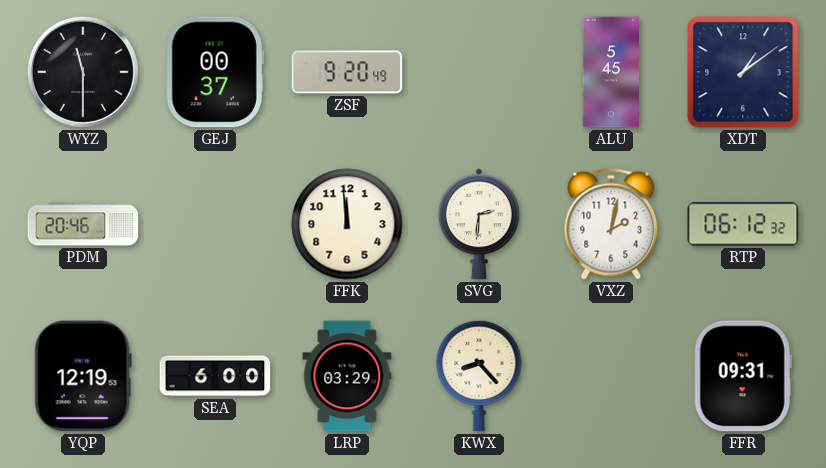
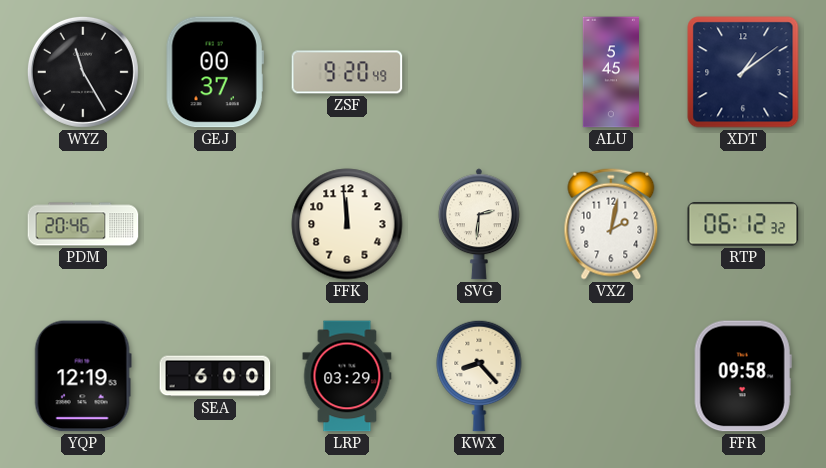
WYZ: 11:30 -> 11:25
FFR: 09:31 -> 09:58
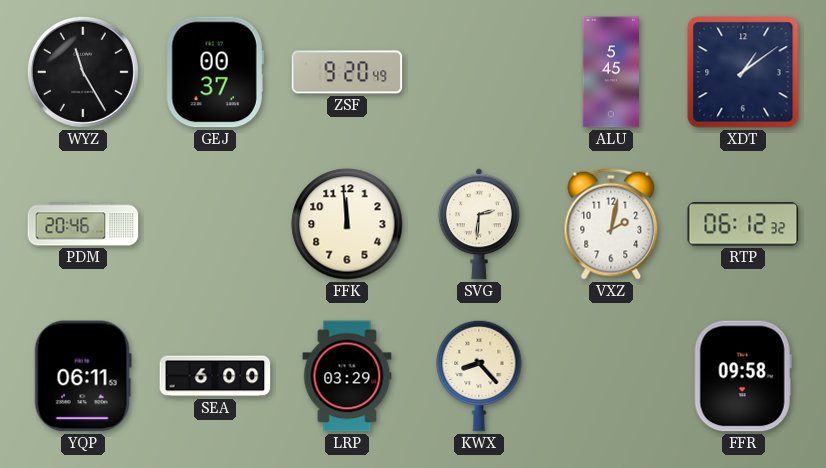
YQP: 12:19 -> 06:11
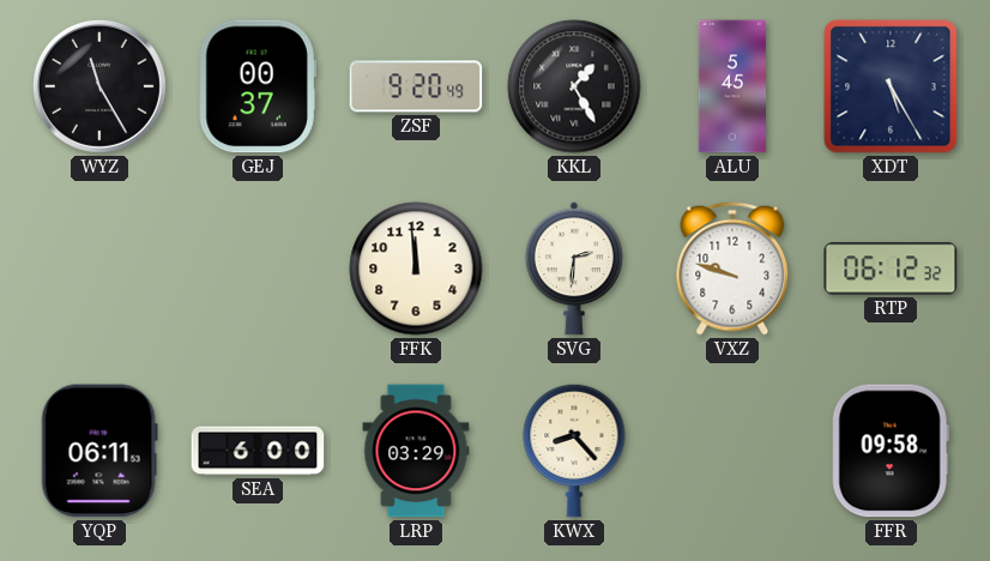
KKL: none -> 1:25
XDT: 1:09 -> 5:25
PDM: 20:46 -> none
VXZ: 2:02 -> 9:48
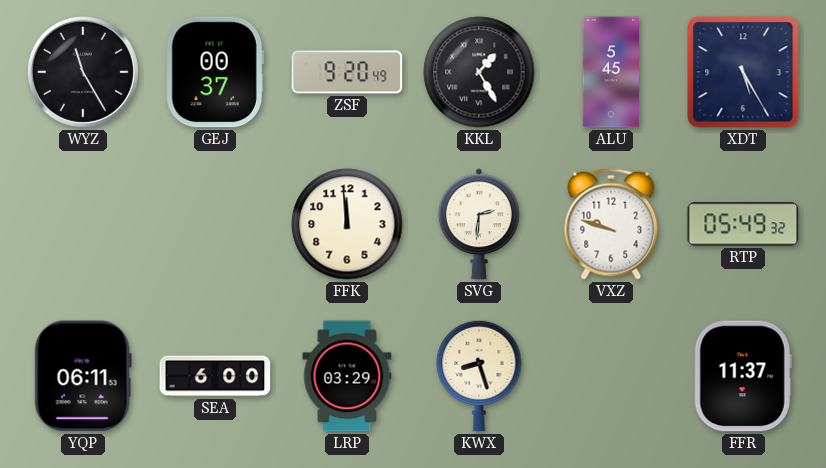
RTP: 06:12 -> 05:49
KWX: 8:23 -> 8:27
FFR: 09:58 -> 11:37
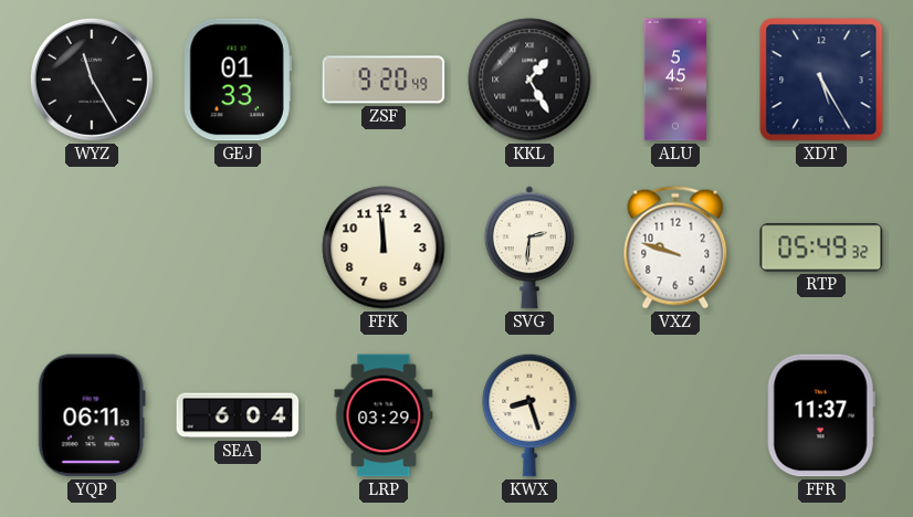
GEJ: 00:37 -> 01:33
SEA: 6:00 -> 6:04
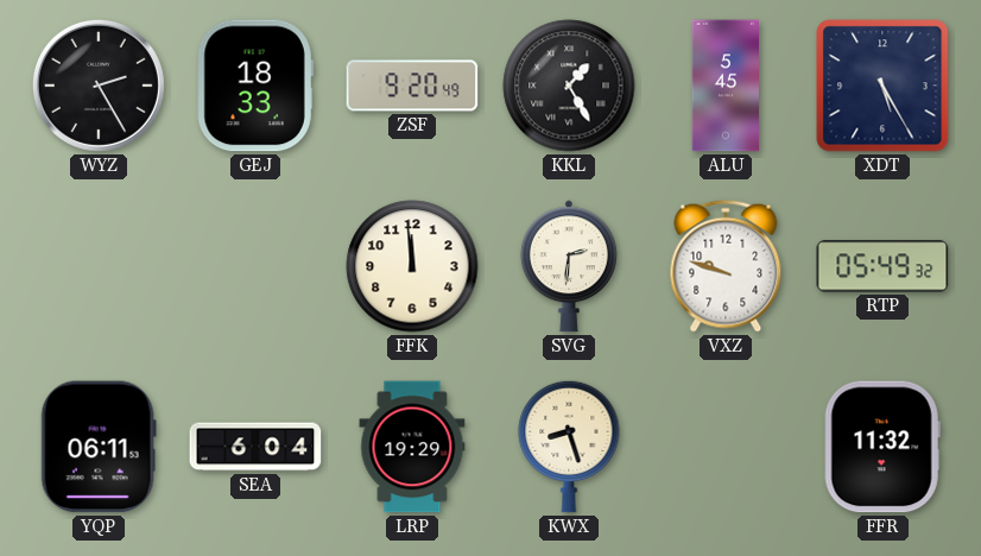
WYZ: 11:25 -> 2:25
GEJ: 01:33 -> 18:33
LRP: 03:29 -> 19:29
FFR: 11:37 -> 11:32
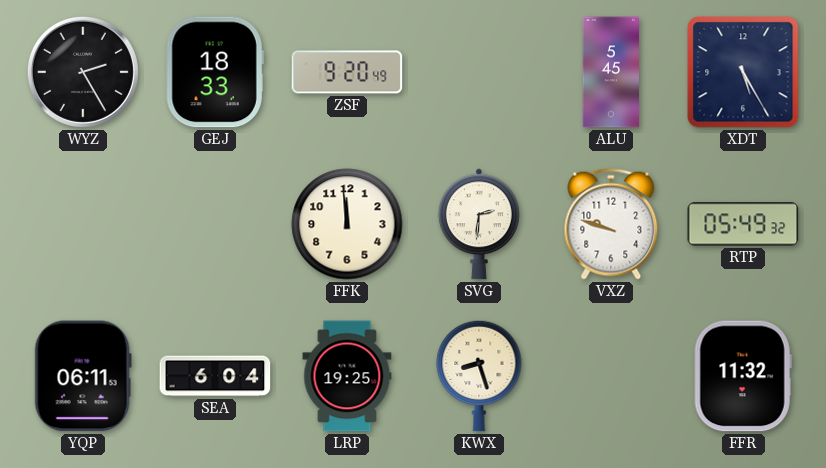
KKL: 1:25 -> none
LRP: 19:29 -> 19:25
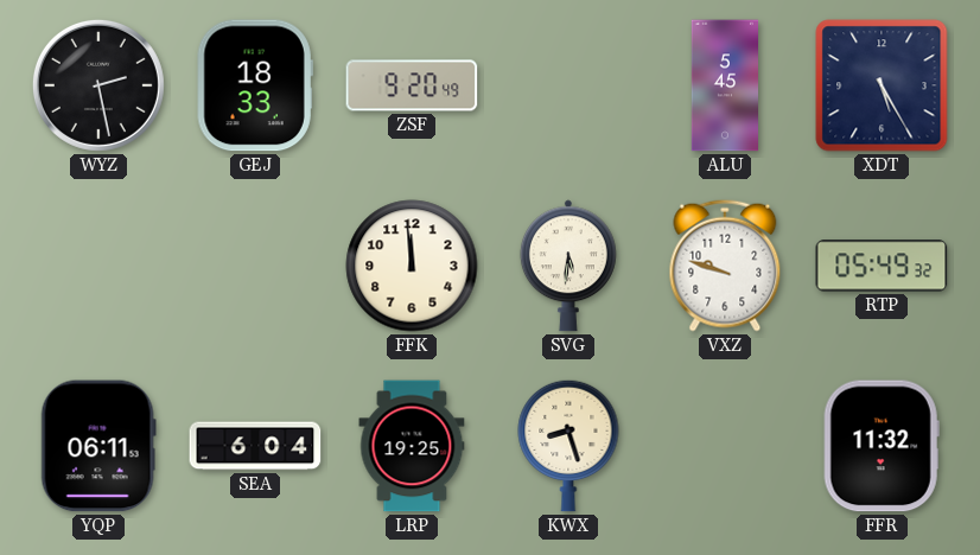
WYZ: 2:25 -> 2:28
SVG: 2:31 -> 5:31
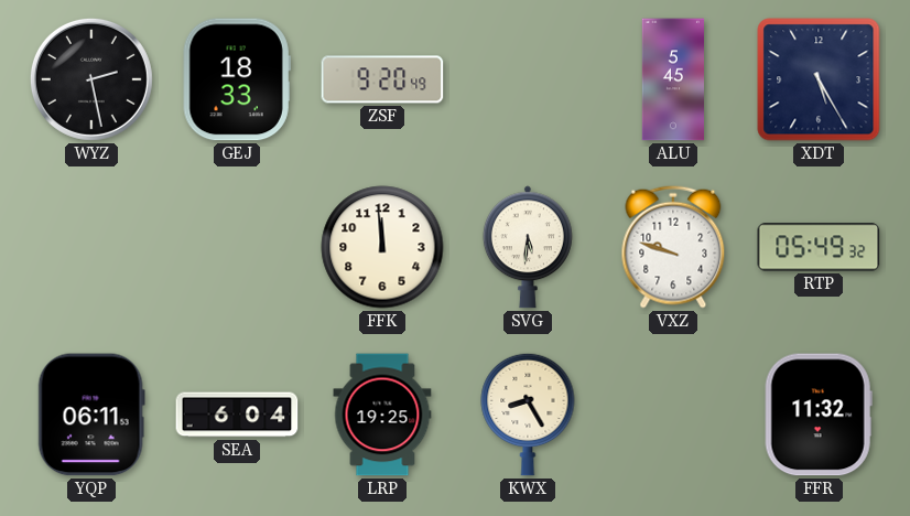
KWX: 8:27 -> 8:25
